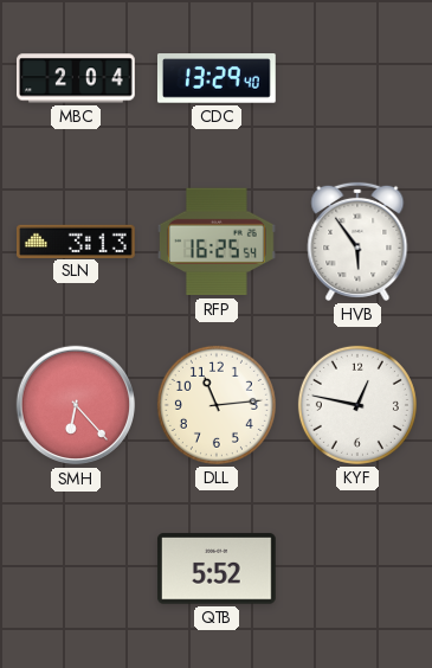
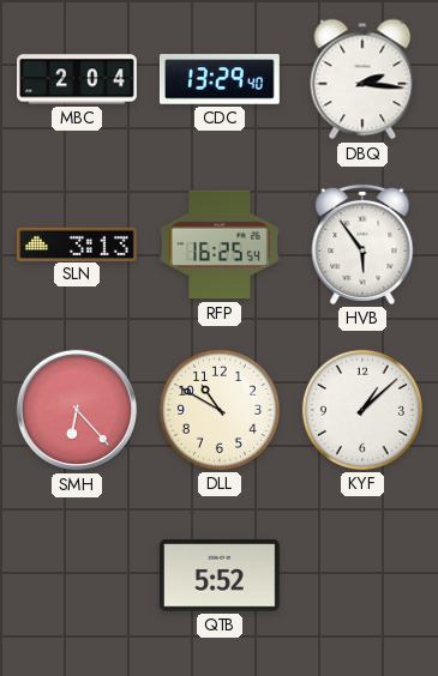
DBQ: none -> 2:16
DLL: 11:14 -> 10:50
KYF: 12:47 -> 1:08
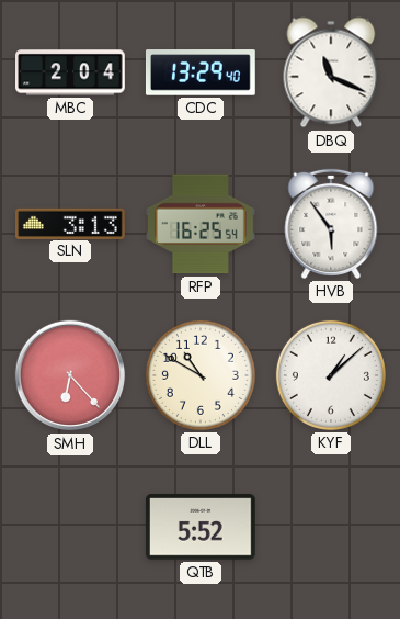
DBQ: 2:16 -> 11:19
